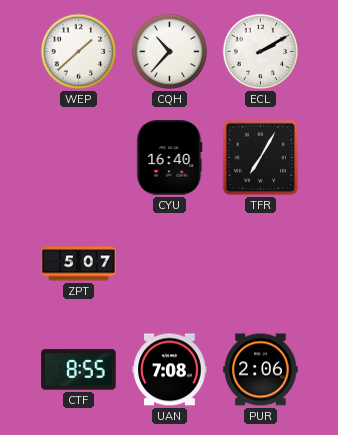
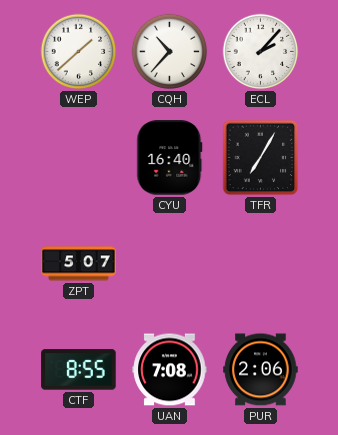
ECL: 2:10 -> 2:07
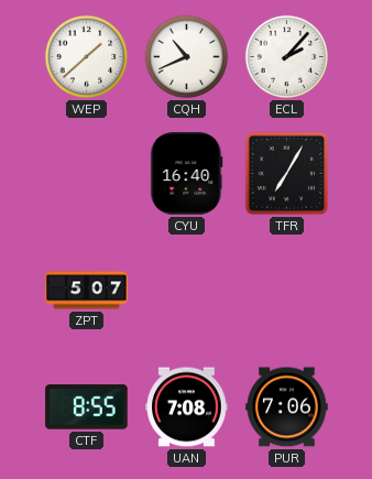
CQH: 10:37 -> 10:41
PUR: 2:06 -> 7:06
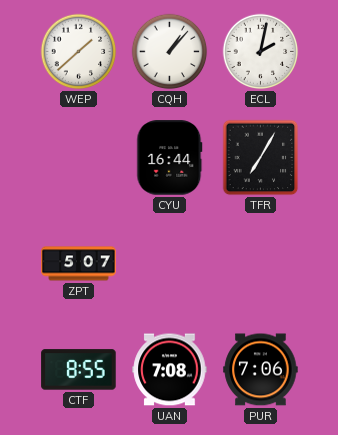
CQH: 10:41 -> 1:07
ECL: 2:07 -> 2:02
CYU: 16:40 -> 16:44
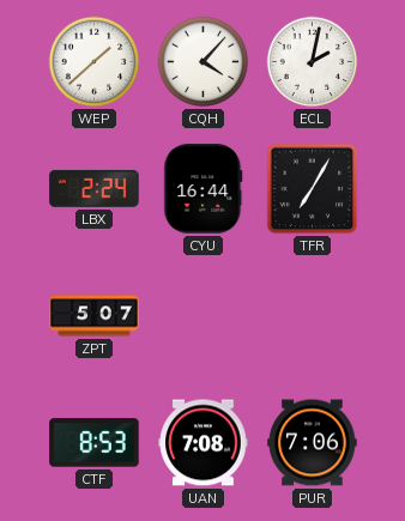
CQH: 1:07 -> 4:07
LBX: none -> 2:24
CTF: 8:55 -> 8:53
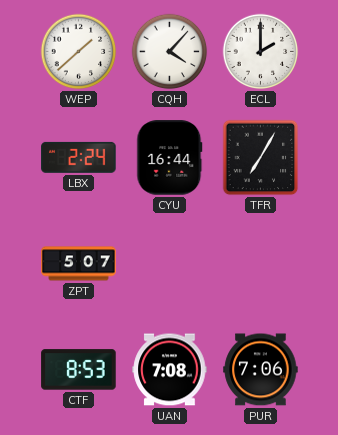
ECL: 2:02 -> 2:00
